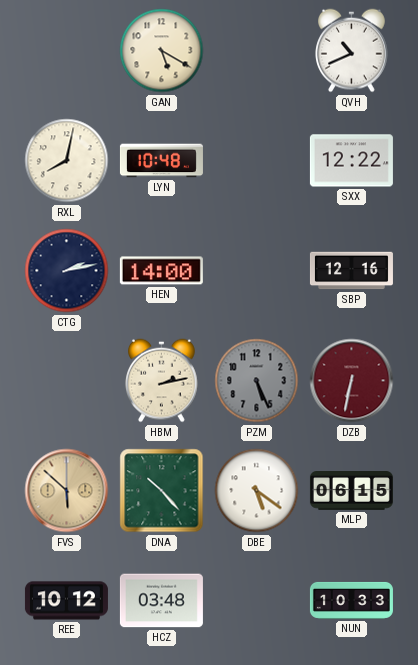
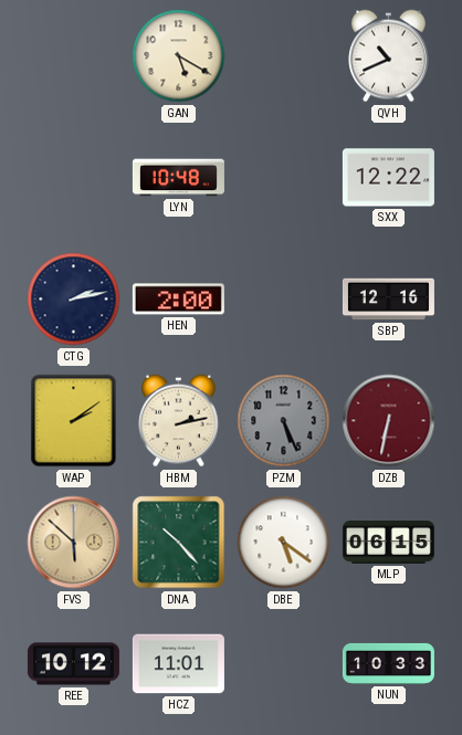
RXL: 8:02 -> none
HEN: 14:00 -> 2:00
WAP: none -> 2:09
HCZ: 03:48 -> 11:01
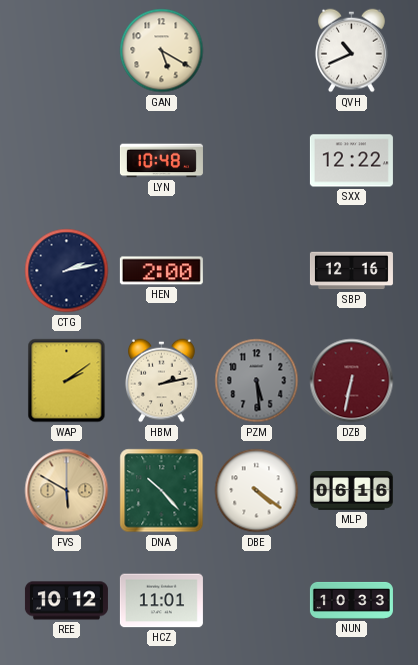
PZM: 5:26 -> 5:29
FVS: 5:52 -> 5:50
DBE: 5:21 -> 4:21
MLP: 06:15 -> 06:16
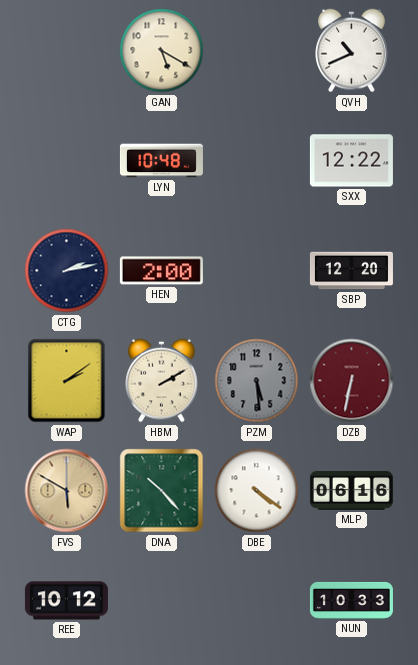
SBP: 12:16 -> 12:20
HBM: 2:13 -> 2:10
HCZ: 11:01 -> none
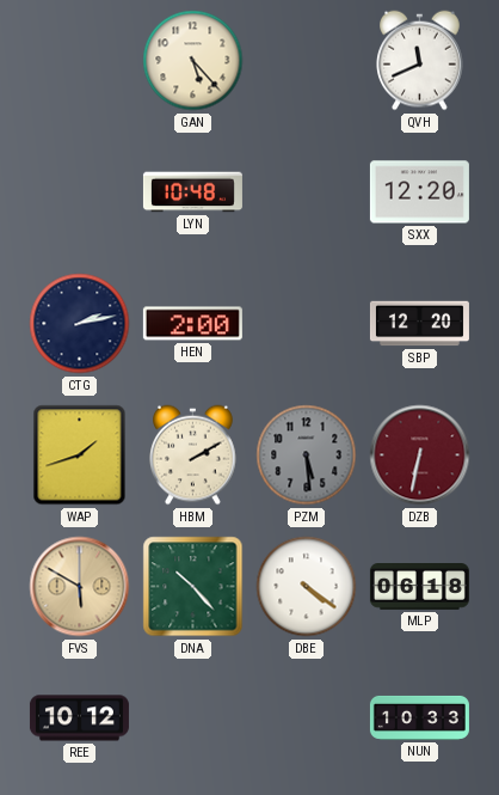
GAN: 5:20 -> 5:23
QVH: 10:41 -> 11:41
SXX: 12:22 -> 12:20
WAP: 2:09 -> 1:42
MLP: 06:16 -> 06:18
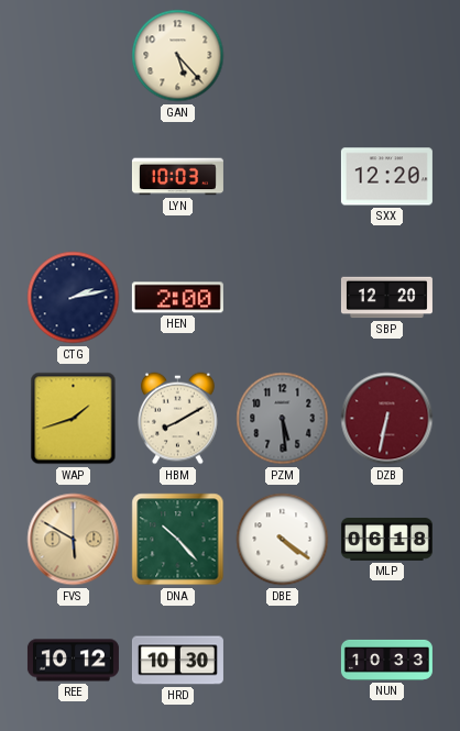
QVH: 11:41 -> none
LYN: 10:48 -> 10:03
HBM: 2:10 -> 8:10
HRD: none -> 10:30
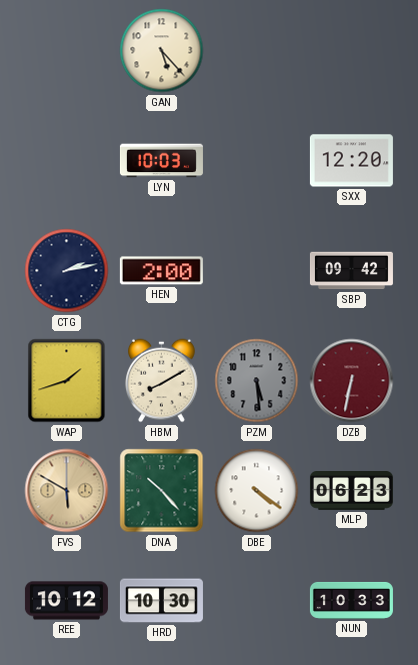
SBP: 12:20 -> 09:42
MLP: 06:18 -> 06:23
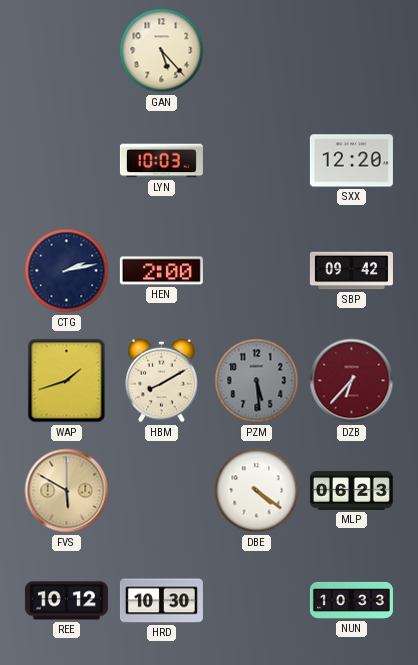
DZB: 6:32 -> 6:37
DNA: 10:23 -> none
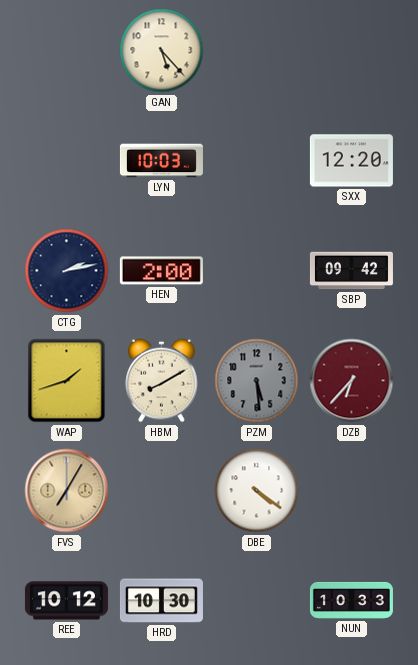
FVS: 5:50 -> 7:05
MLP: 06:23 -> none
